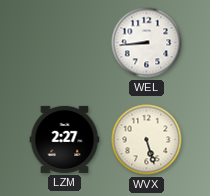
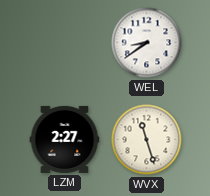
WEL: 8:44 -> 8:39
WVX: 5:27 -> 11:27
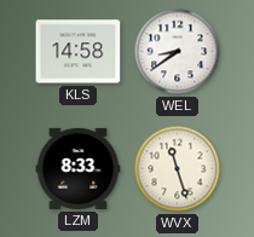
KLS: none -> 14:58
LZM: 2:27 -> 8:33
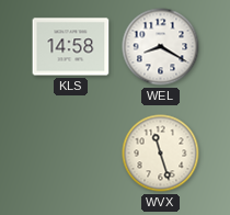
WEL: 8:39 -> 8:20
LZM: 8:33 -> none
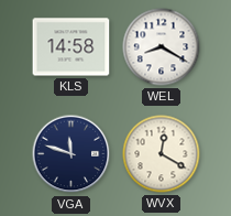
VGA: none -> 11:48
WVX: 11:27 -> 12:20
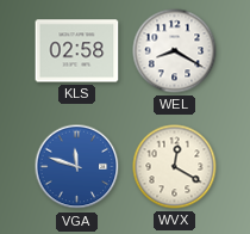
KLS: 14:58 -> 02:58
VGA dial: navy -> blue
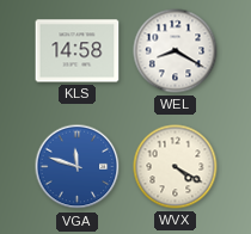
KLS: 02:58 -> 14:58
WVX: 12:20 -> 4:20
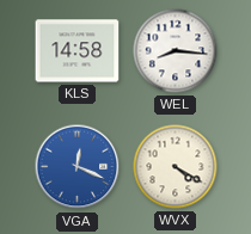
WEL: 8:20 -> 8:16
VGA: 11:48 -> 12:19
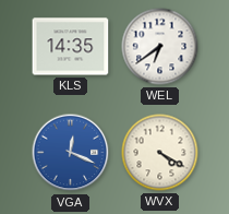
KLS: 14:58 -> 14:35
WEL: 8:16 -> 6:39
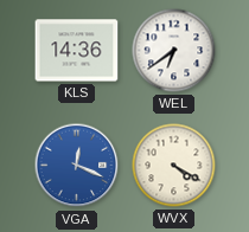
KLS: 14:35 -> 14:36
